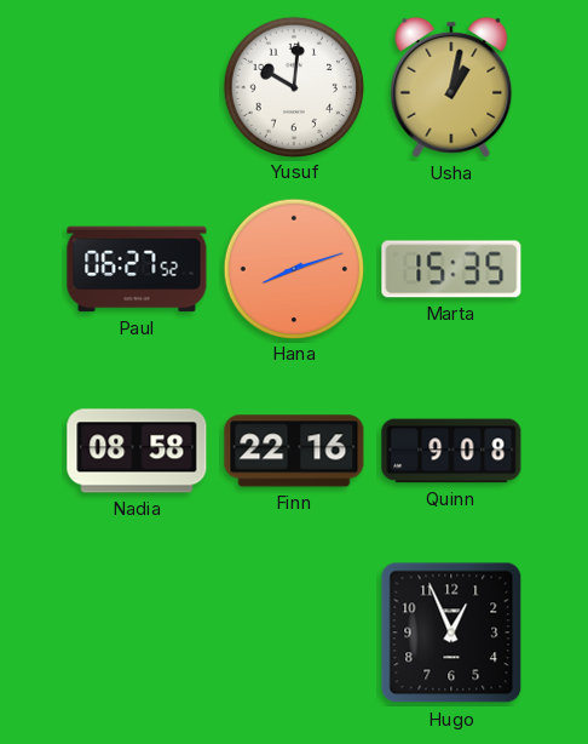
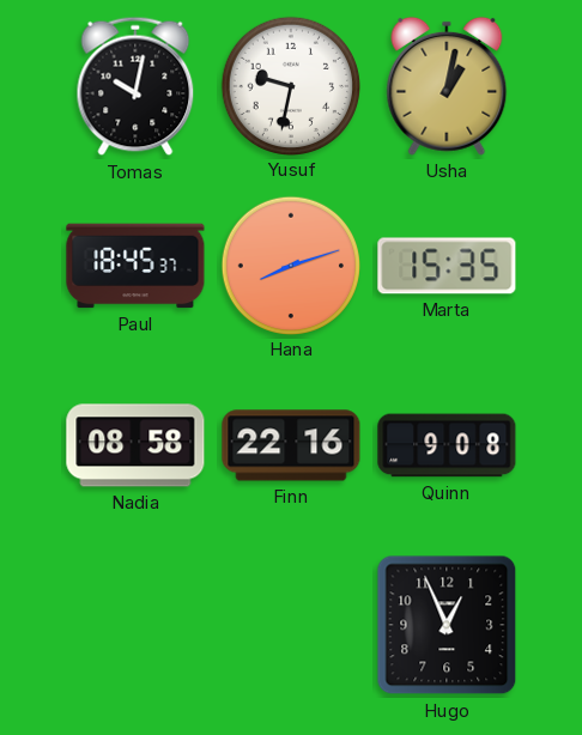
Tomas: none -> 10:02
Yusuf: 10:01 -> 9:32
Paul: 06:27 -> 18:45
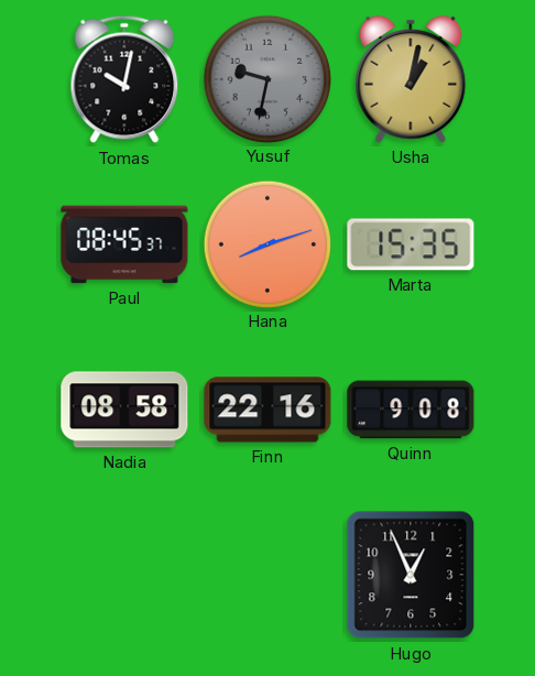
Yusuf dial: white -> grey
Paul: 18:45 -> 08:45
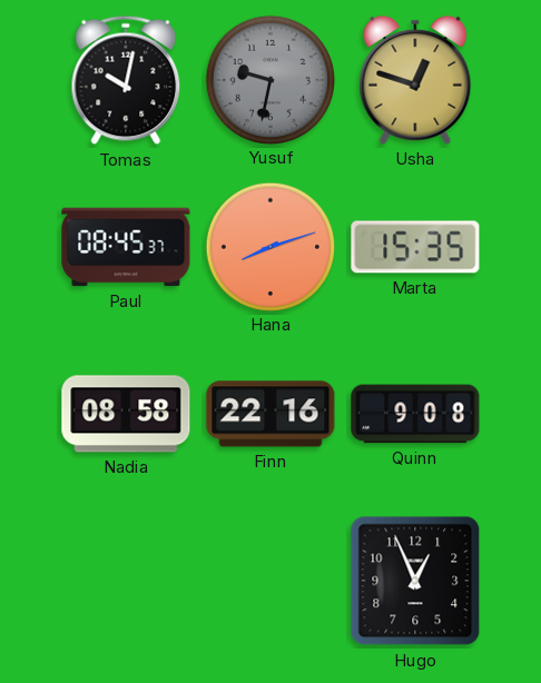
Usha: 1:02 -> 12:48
